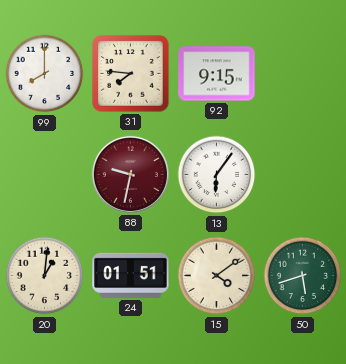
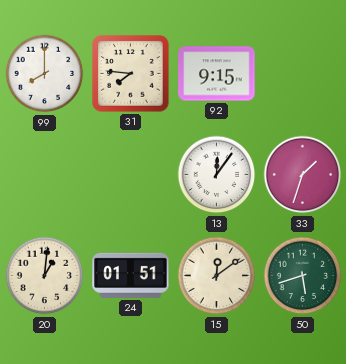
88: 9:32 -> none
13: 6:06 -> 12:06
33: none -> 1:33
15: 4:09 -> 12:09
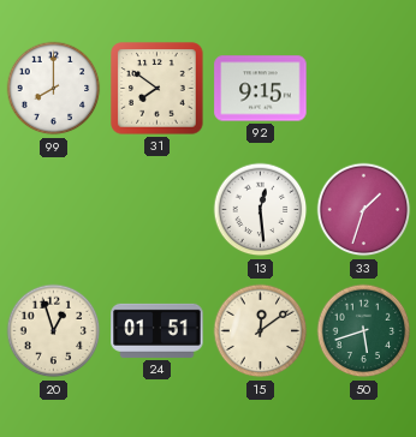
31: 7:46 -> 7:51
13: 12:06 -> 12:29
20: 1:01 -> 12:57
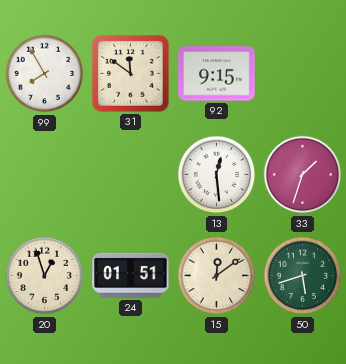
99: 8:00 -> 7:55
31: 7:51 -> 11:51
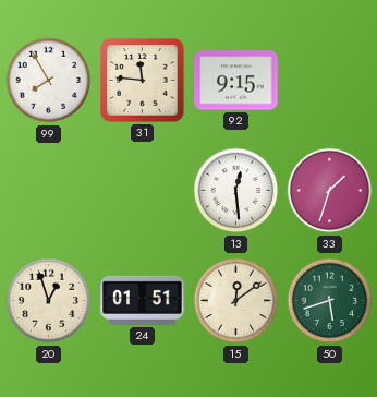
31: 11:51 -> 11:46
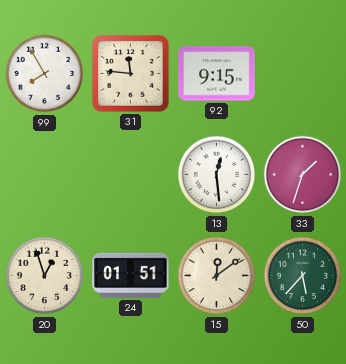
50: 5:42 -> 5:37
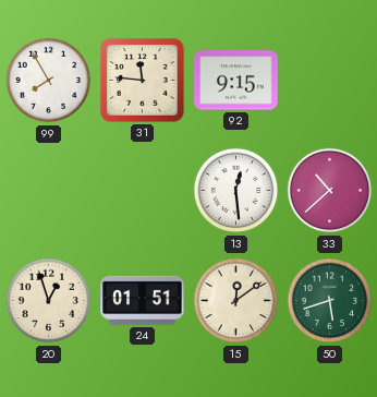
33: 1:33 -> 10:38
50: 5:37 -> 5:42
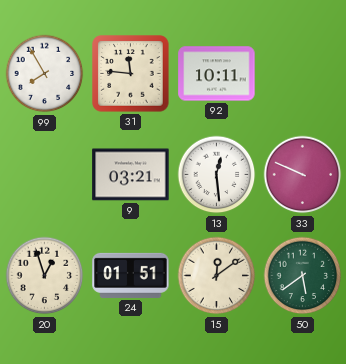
92: 9:15 -> 10:11
9: none -> 03:21
33: 10:38 -> 9:49
50: 5:42 -> 5:39
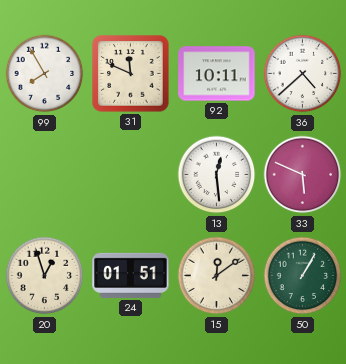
31: 11:46 -> 11:49
36: none -> 4:38
9: 03:21 -> none
33: 9:49 -> 5:49
50: 5:39 -> 1:05
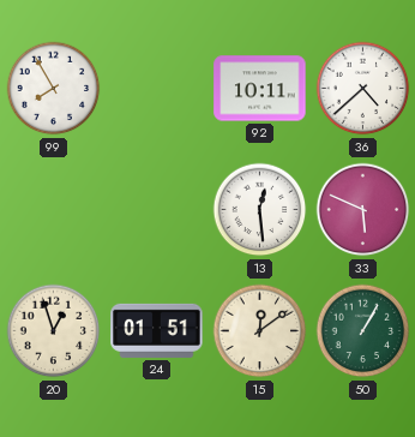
31: 11:49 -> none
